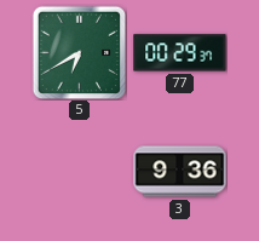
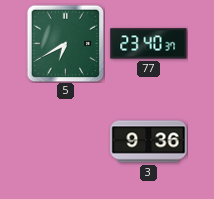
77: 00:29 -> 23:40
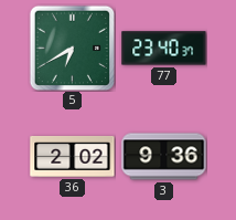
36: none -> 2:02
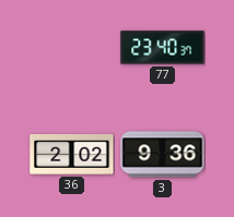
5: 6:40 -> none
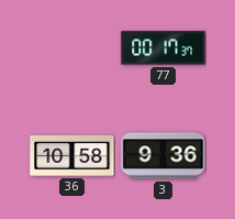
77: 23:40 -> 00:17
36: 2:02 -> 10:58
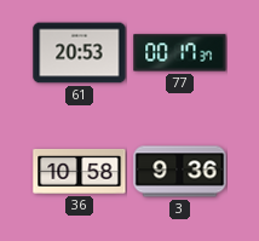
61: none -> 20:53
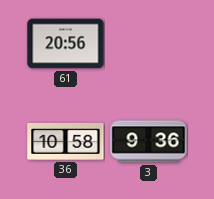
61: 20:53 -> 20:56
77: 00:17 -> none
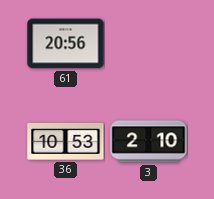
36: 10:58 -> 10:53
3: 9:36 -> 2:10
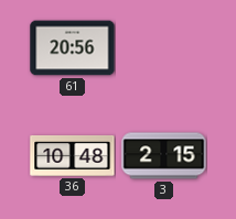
36: 10:53 -> 10:48
3: 2:10 -> 2:15
